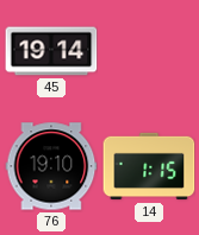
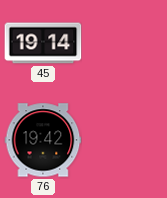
76: 19:10 -> 19:42
14: 1:15 -> none
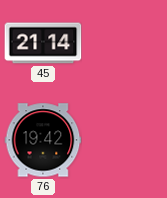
45: 19:14 -> 21:14
